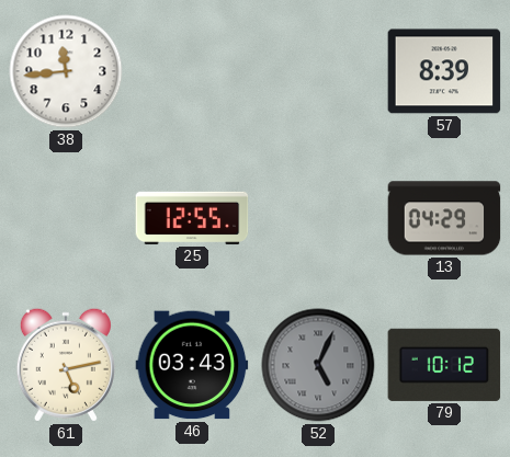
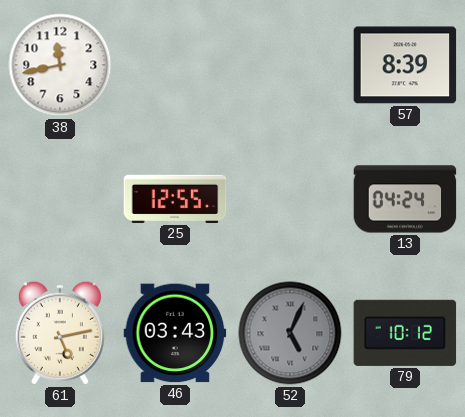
38: 11:44 -> 11:43
13: 04:29 -> 04:24
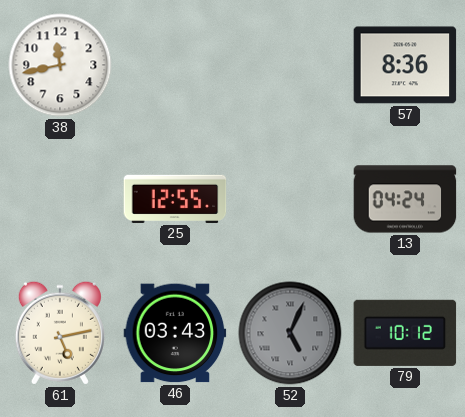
57: 8:39 -> 8:36
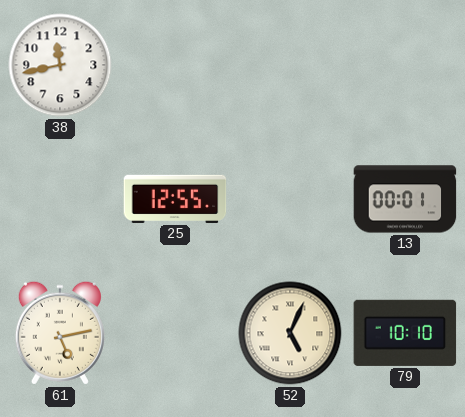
57: 8:36 -> none
13: 04:24 -> 00:01
46: 03:43 -> none
52 dial: grey -> cream
79: 10:12 -> 10:10
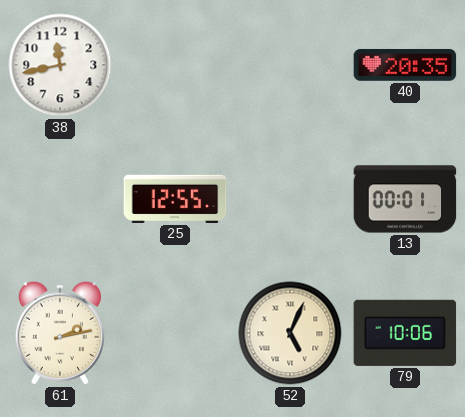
40: none -> 20:35
61: 5:13 -> 2:13
79: 10:10 -> 10:06
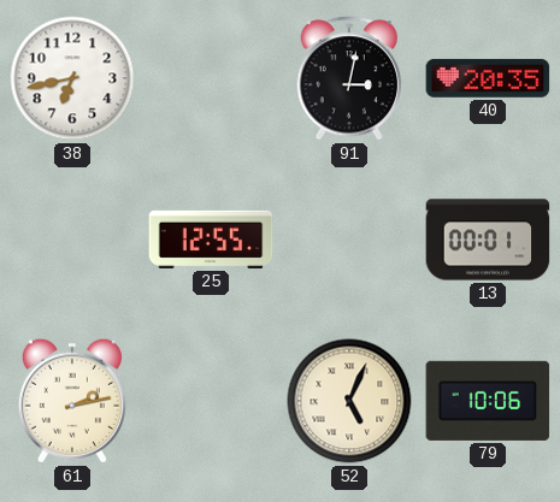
38: 11:43 -> 6:43
91: none -> 3:02
